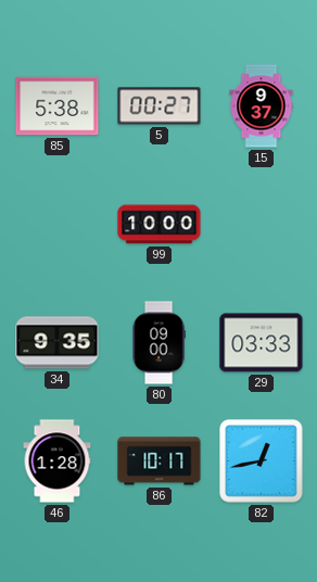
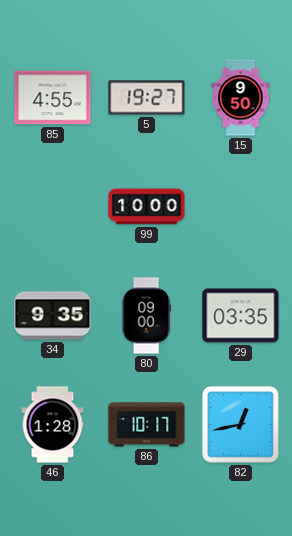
85: 5:38 -> 4:55
5: 00:27 -> 19:27
15: 9:37 -> 9:50
29: 03:33 -> 03:35
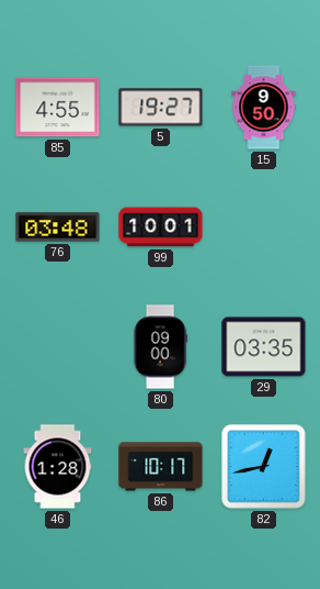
76: none -> 03:48
99: 10:00 -> 10:01
34: 9:35 -> none
